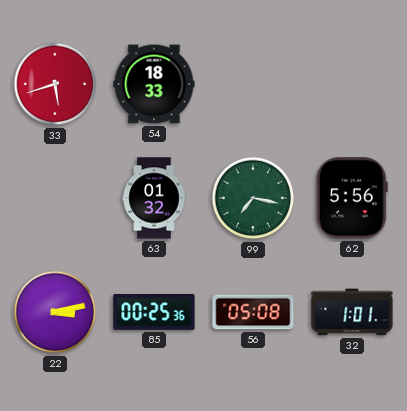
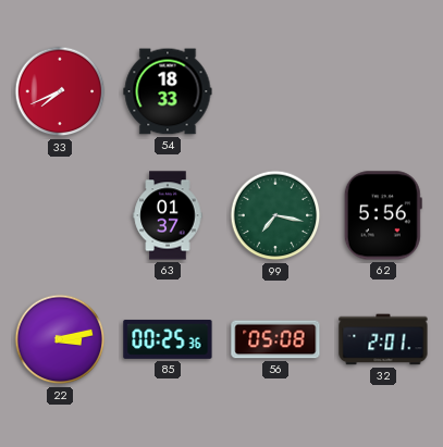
33: 5:42 -> 7:41
63: 01:32 -> 01:37
32: 1:01 -> 2:01
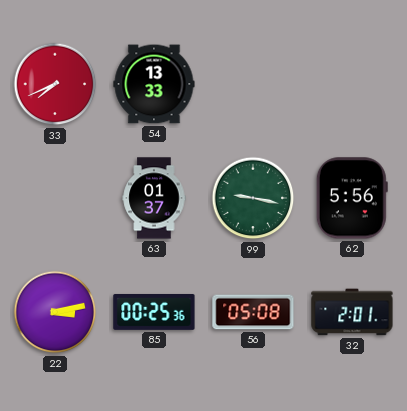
54: 18:33 -> 13:33
99: 7:17 -> 9:17
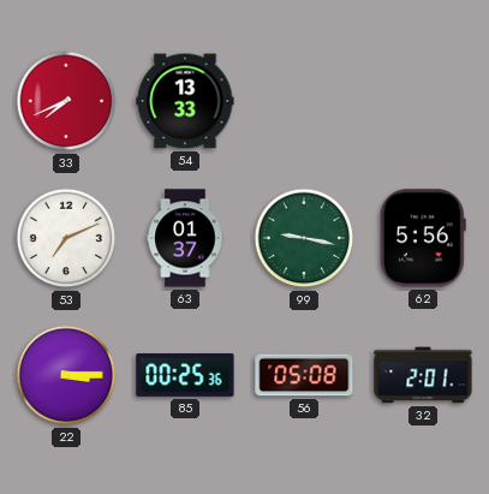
53: none -> 7:11
22: 3:13 -> 3:15
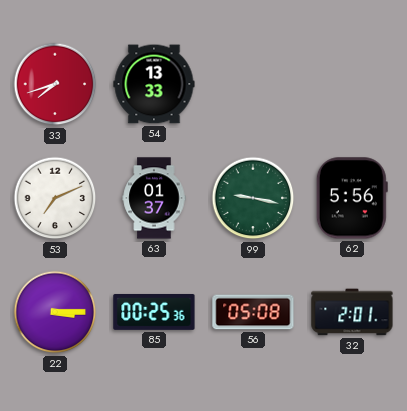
33: 7:41 -> 7:42
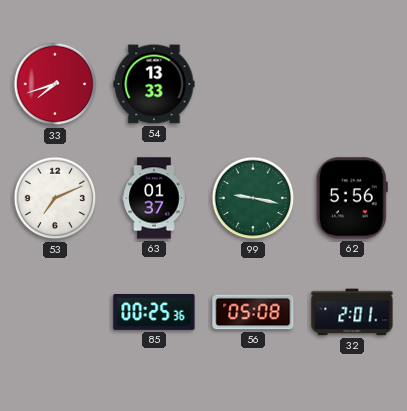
22: 3:15 -> none
